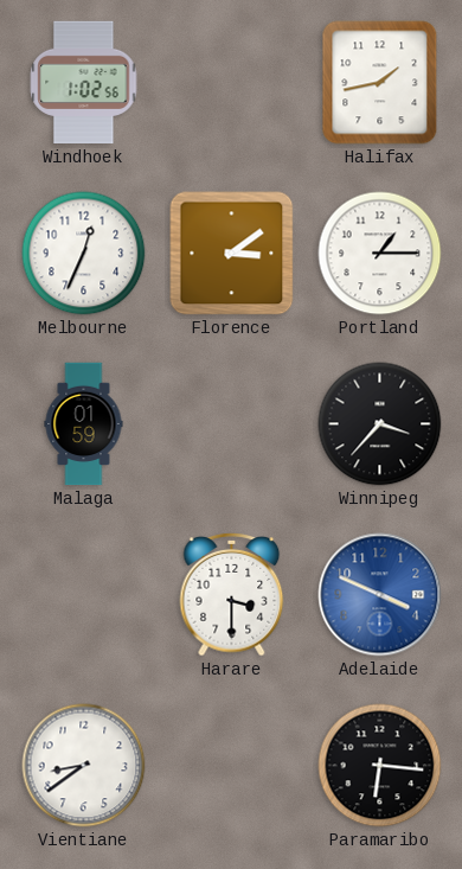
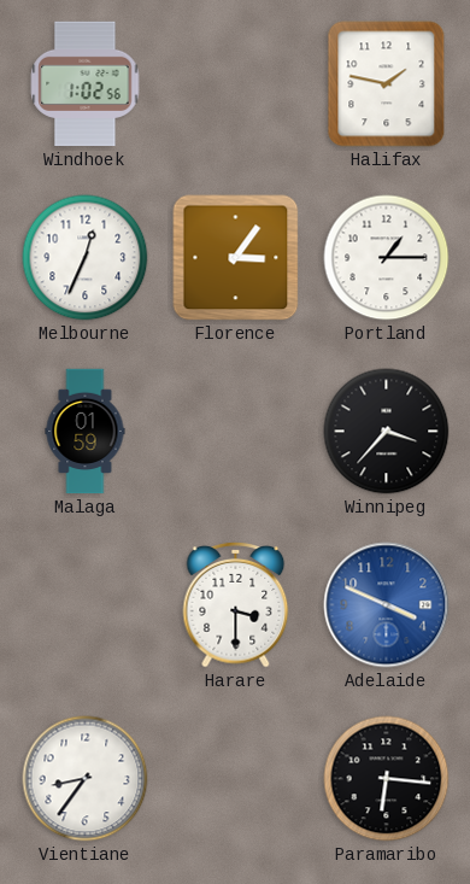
Halifax: 1:43 -> 1:47
Florence: 3:09 -> 3:06
Vientiane: 8:39 -> 8:36
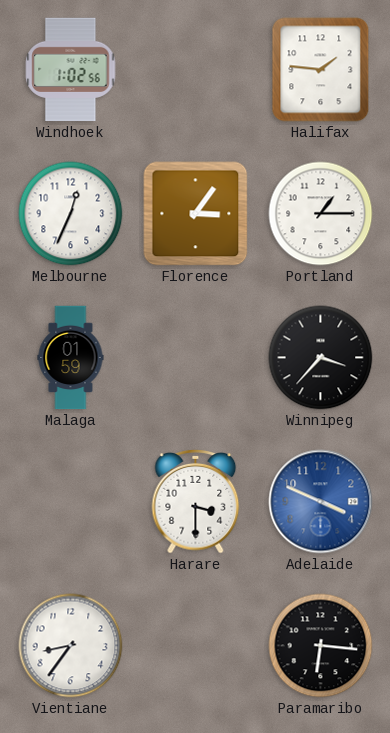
Halifax: 1:47 -> 1:46
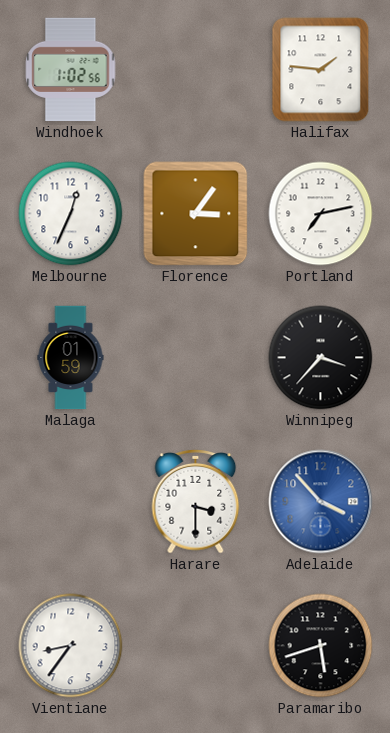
Portland: 1:15 -> 7:13
Adelaide: 3:49 -> 3:53
Paramaribo: 6:16 -> 5:42
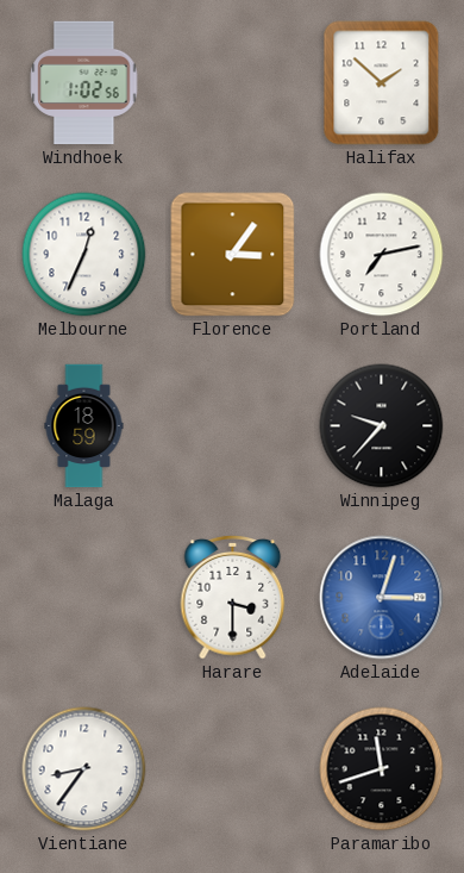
Halifax: 1:46 -> 1:52
Malaga: 01:59 -> 18:59
Winnipeg: 3:37 -> 9:37
Adelaide: 3:53 -> 3:03
Paramaribo: 5:42 -> 11:42
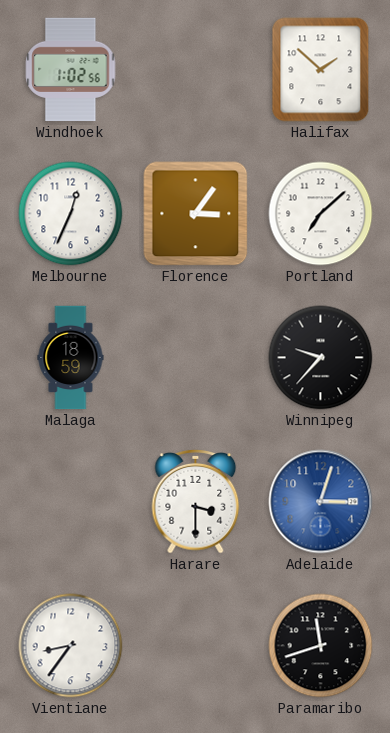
Portland: 7:13 -> 7:08
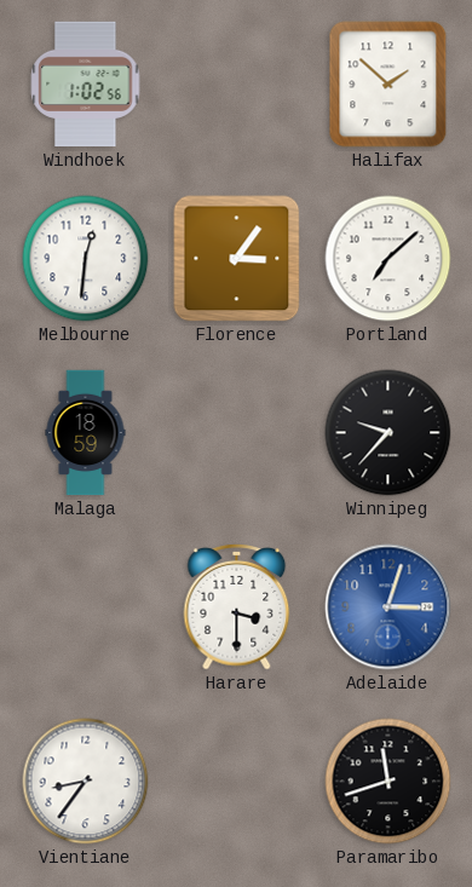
Melbourne: 12:34 -> 12:31
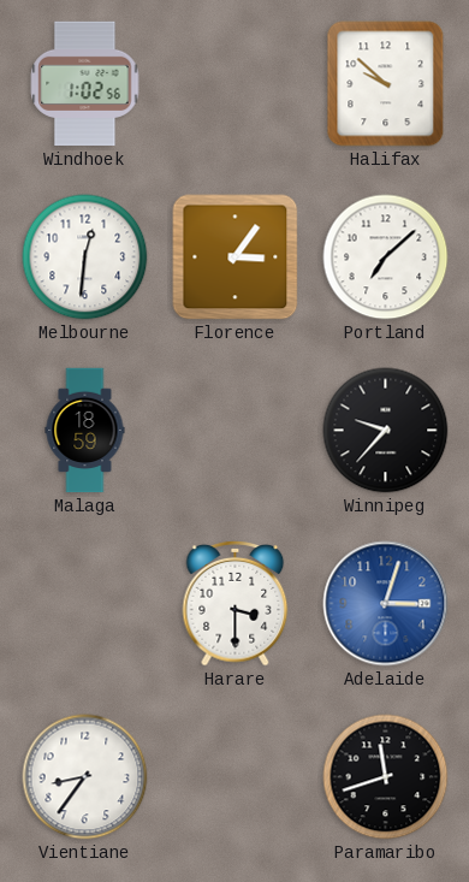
Halifax: 1:52 -> 9:52
